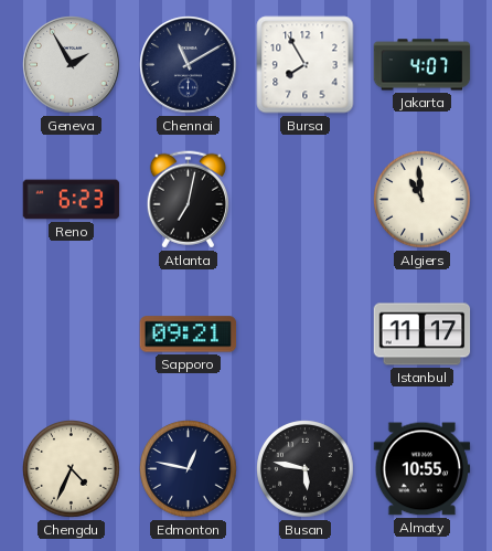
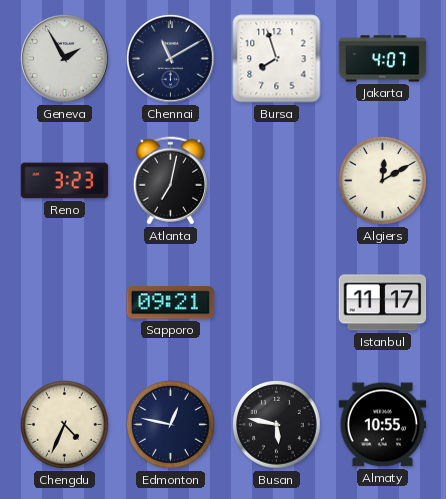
Bursa: 7:55 -> 7:57
Reno: 6:23 -> 3:23
Algiers: 10:59 -> 12:10
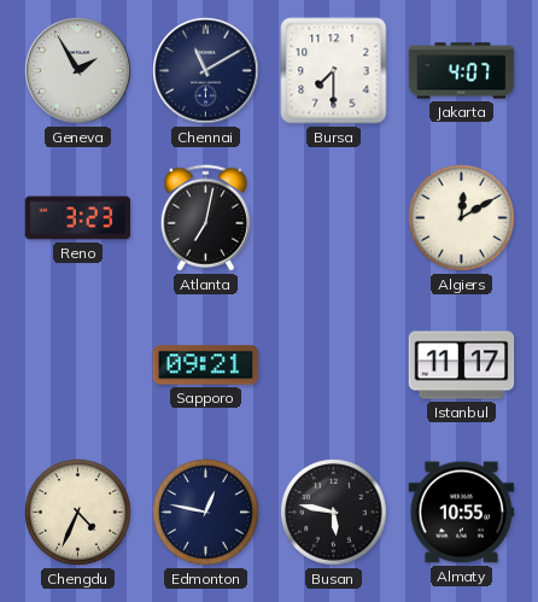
Bursa: 7:57 -> 7:30
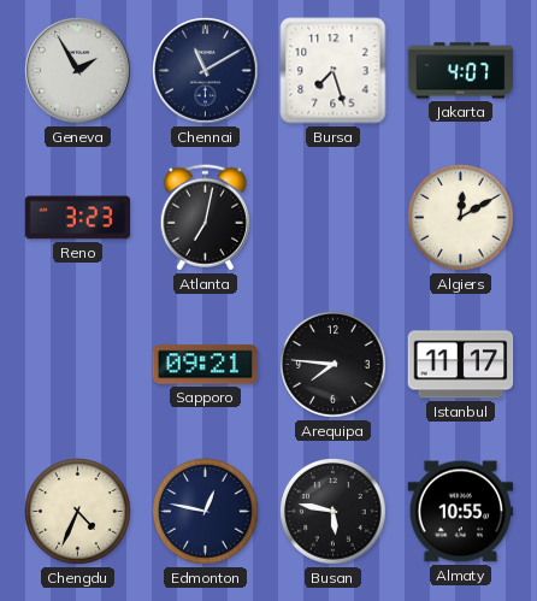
Bursa: 7:30 -> 7:27
Arequipa: none -> 7:46
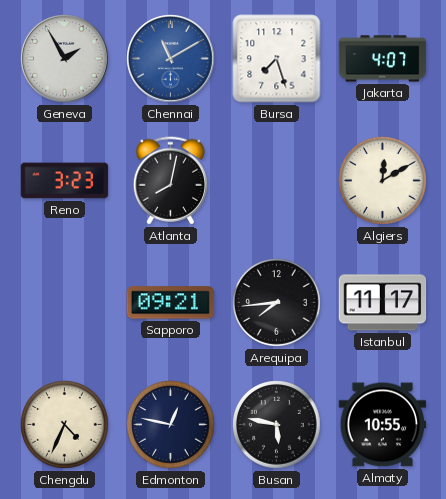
Chennai dial: navy -> blue
Atlanta: 7:02 -> 8:02
Arequipa: 7:46 -> 7:44
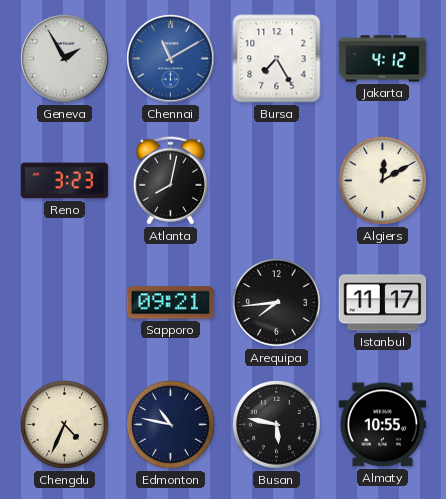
Bursa: 7:27 -> 7:25
Jakarta: 4:07 -> 4:12
Edmonton: 12:47 -> 10:47
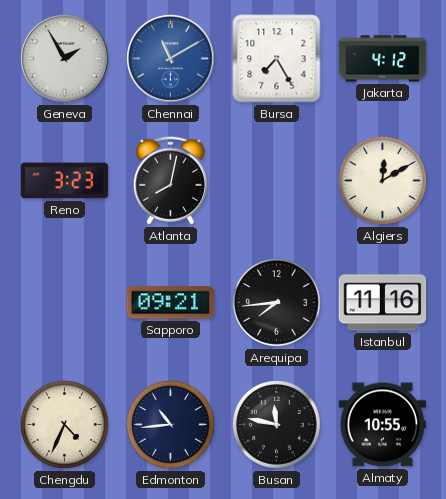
Istanbul: 11:17 -> 11:16
Edmonton: 10:47 -> 10:44
Busan: 5:47 -> 11:47
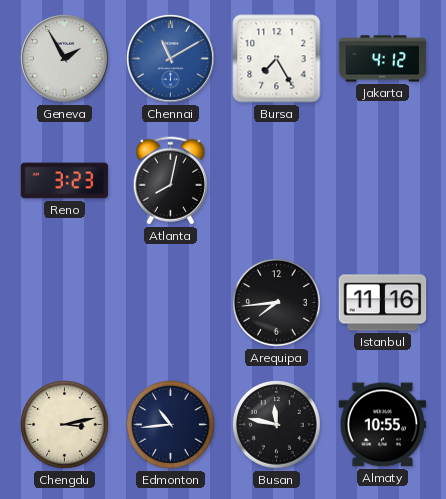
Algiers: 12:10 -> none
Sapporo: 09:21 -> none
Chengdu: 4:34 -> 3:13
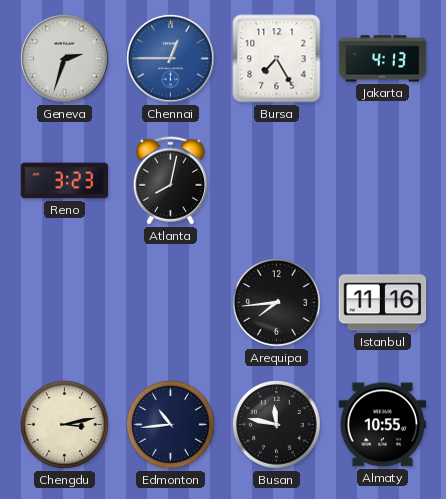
Geneva: 1:55 -> 2:33
Chennai: 11:10 -> 12:45
Jakarta: 4:12 -> 4:13
